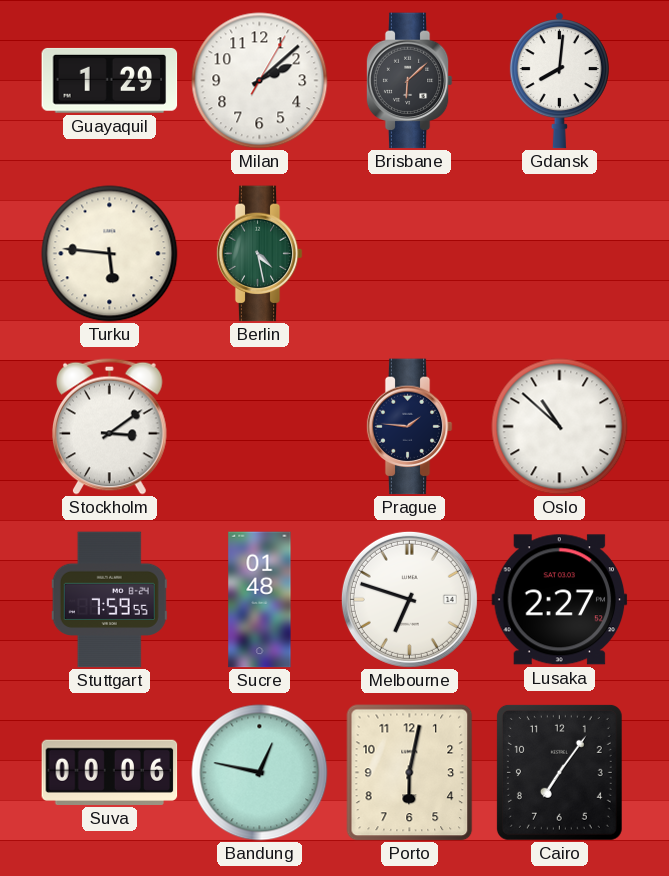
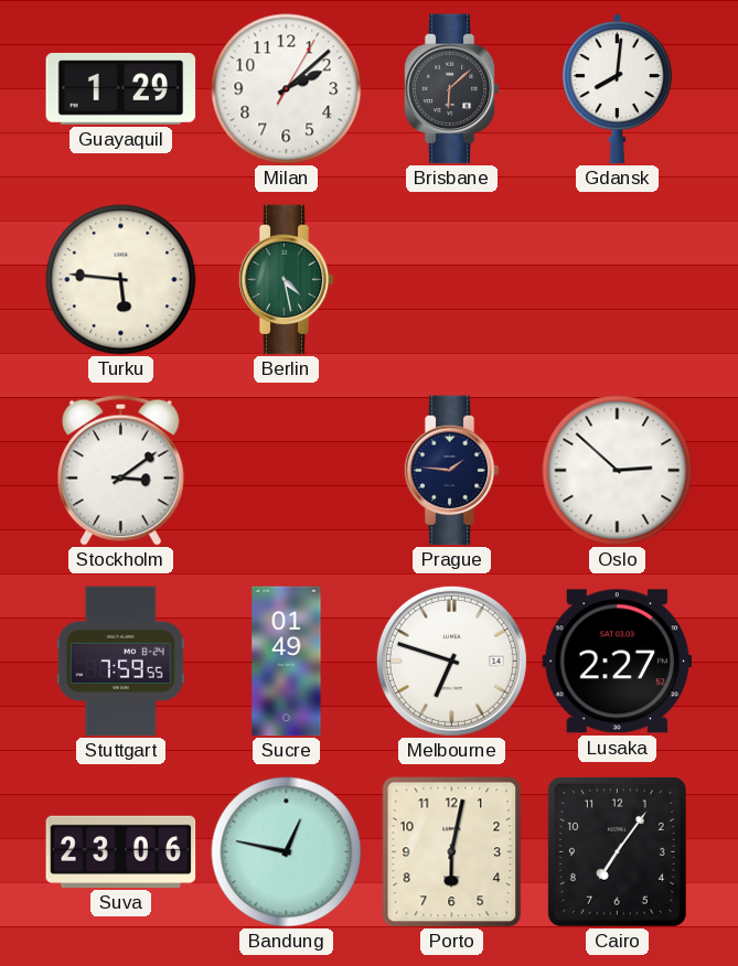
Oslo: 10:52 -> 2:52
Sucre: 01:48 -> 01:49
Suva: 00:06 -> 23:06
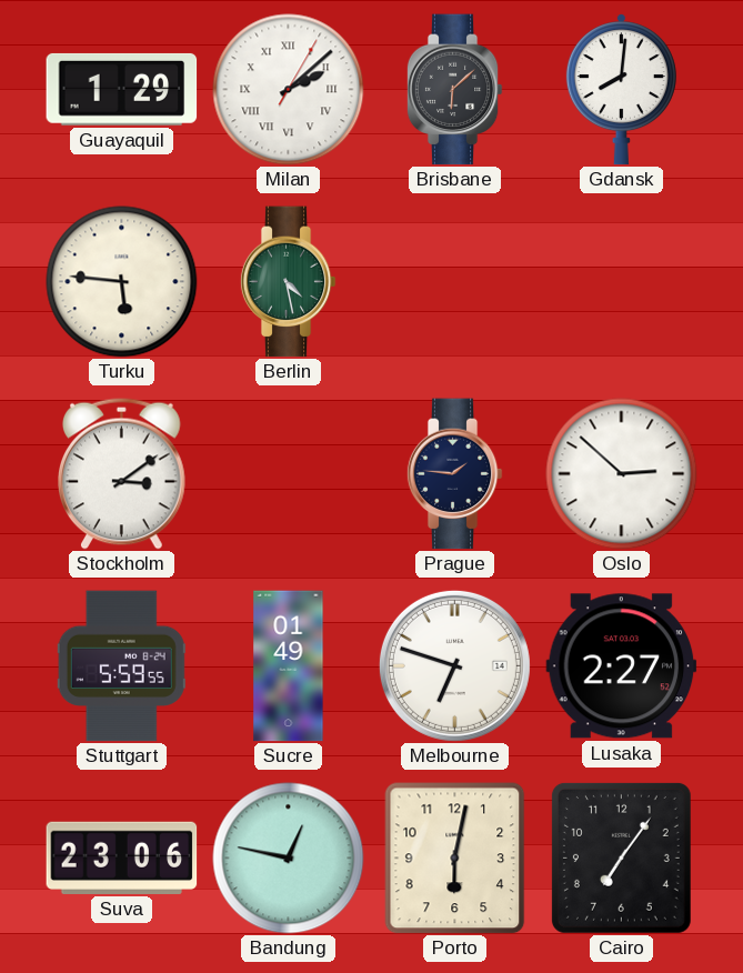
Milan numerals: Arabic -> Roman
Stuttgart: 7:59 -> 5:59
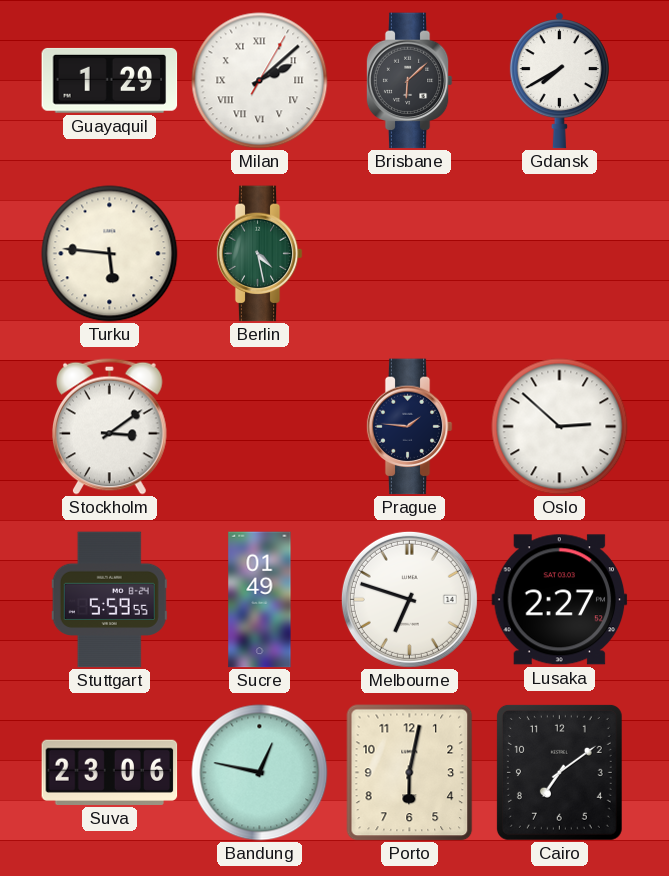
Gdansk: 8:01 -> 7:40
Cairo: 7:06 -> 7:09
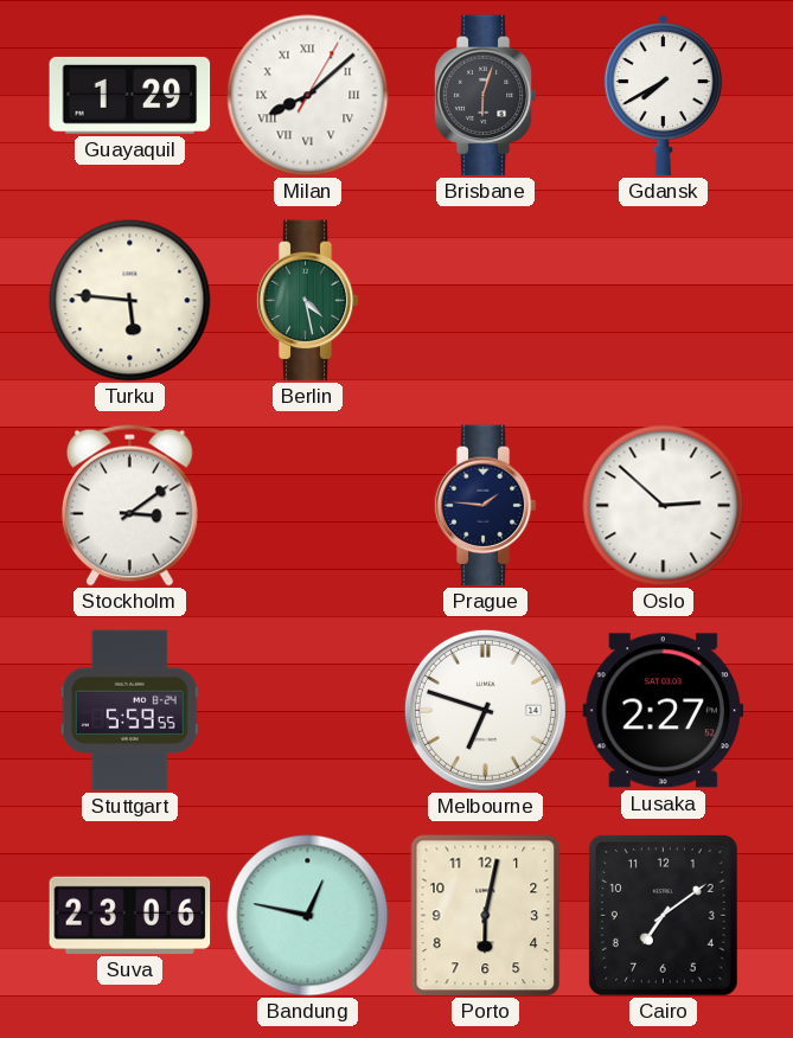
Milan: 2:08 -> 8:08
Brisbane: 6:08 -> 6:03
Sucre: 01:49 -> none
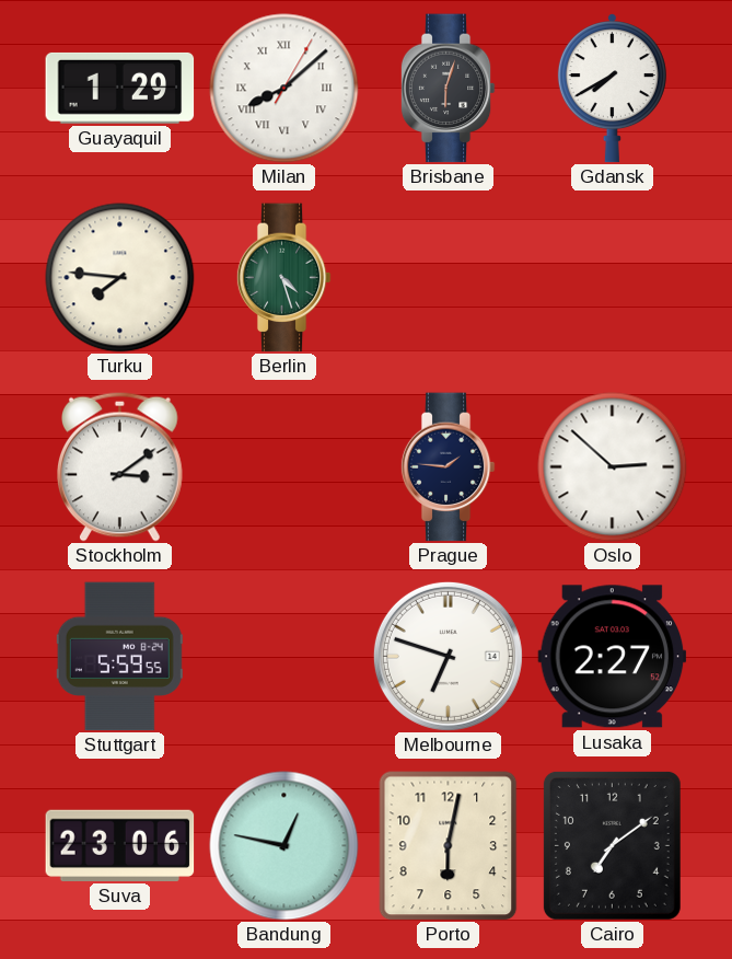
Turku: 5:46 -> 7:46
Berlin: 4:28 -> 4:27
